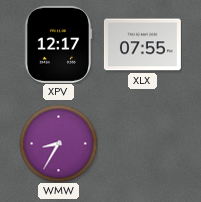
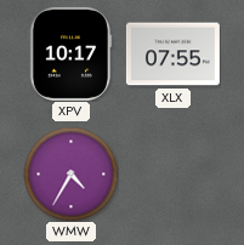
XPV: 12:17 -> 10:17
WMW: 8:35 -> 4:35
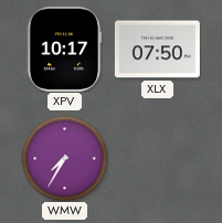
XLX: 07:55 -> 07:50
WMW: 4:35 -> 7:35
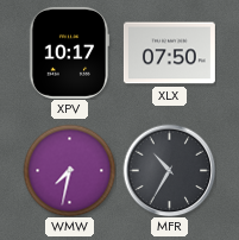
WMW: 7:35 -> 7:32
MFR: none -> 10:35
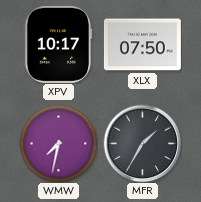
MFR: 10:35 -> 1:35
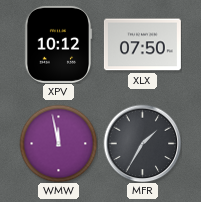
XPV: 10:17 -> 10:12
WMW: 7:32 -> 11:58
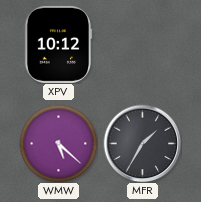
XLX: 07:50 -> none
WMW: 11:58 -> 5:22
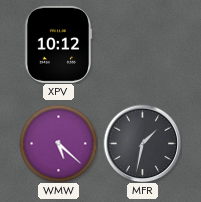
MFR: 1:35 -> 1:32
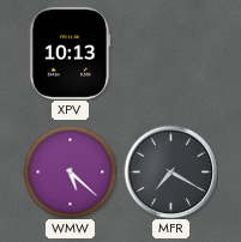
XPV: 10:12 -> 10:13
MFR: 1:32 -> 7:20
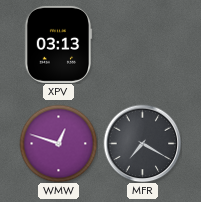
XPV: 10:13 -> 03:13
WMW: 5:22 -> 12:48
